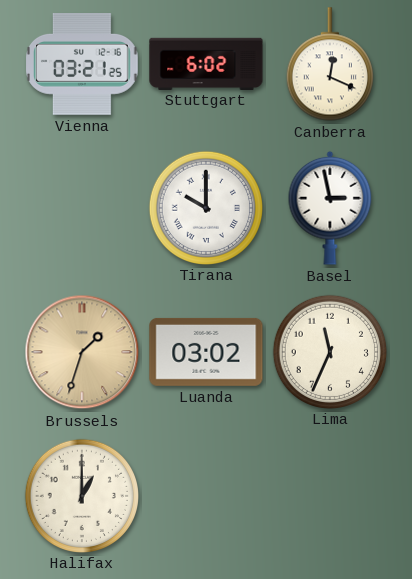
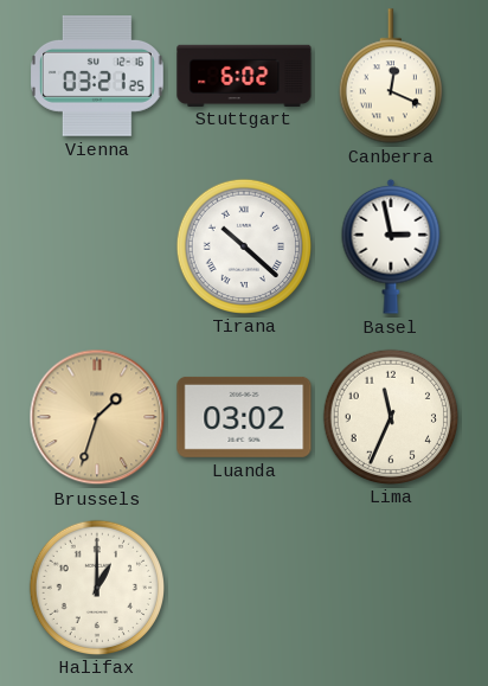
Tirana: 10:00 -> 10:22
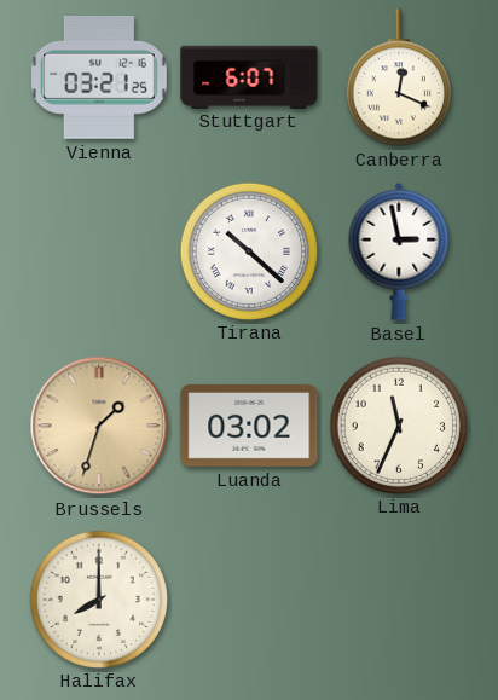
Stuttgart: 6:02 -> 6:07
Halifax: 1:00 -> 8:00
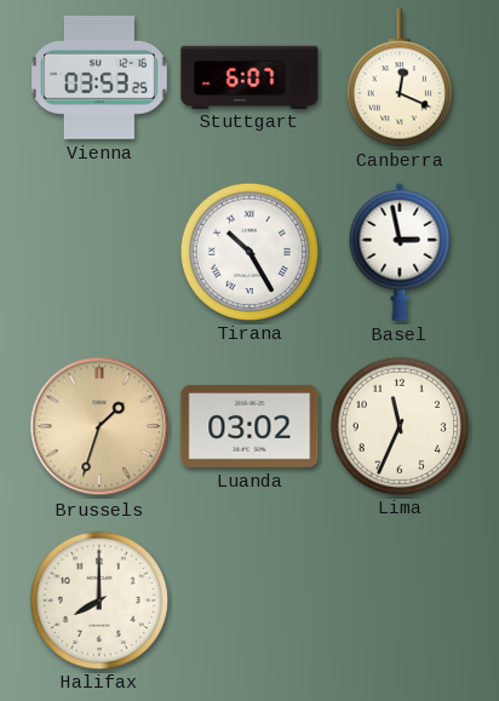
Vienna: 03:21 -> 03:53
Tirana: 10:22 -> 10:25
